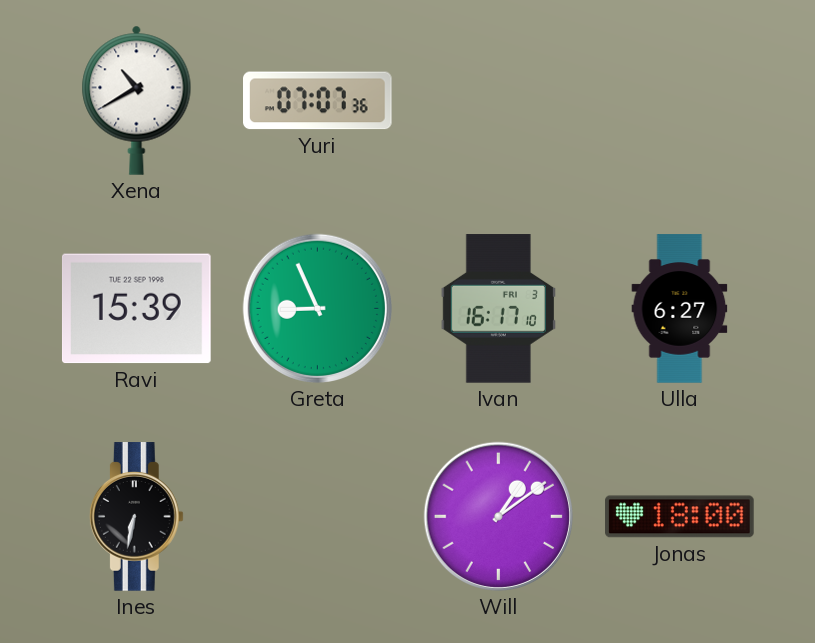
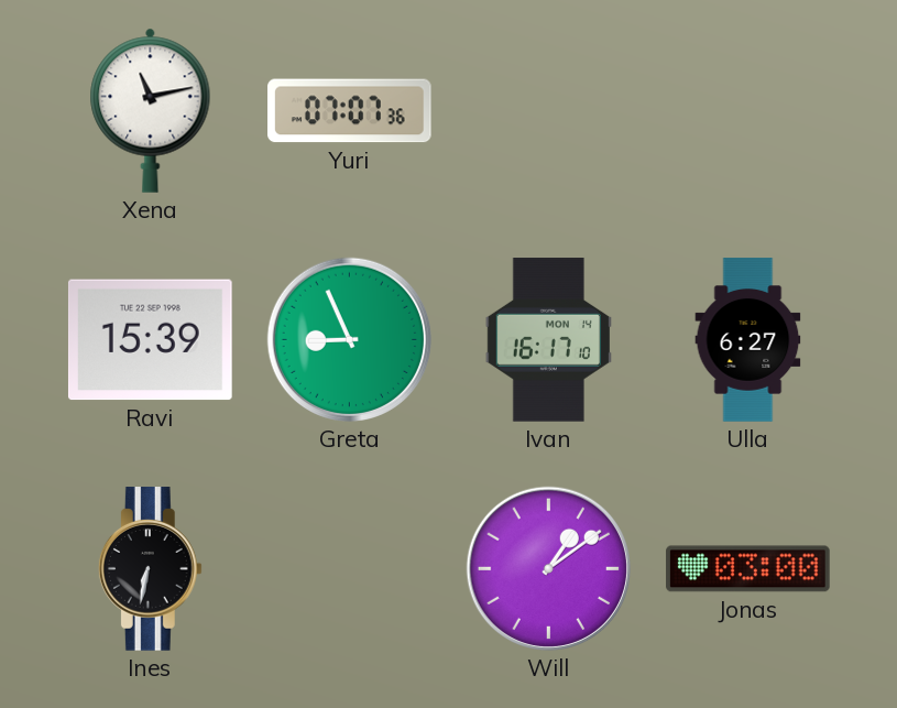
Xena: 10:40 -> 11:13
Ivan date: FRI 3 -> MON 14
Jonas: 18:00 -> 03:00
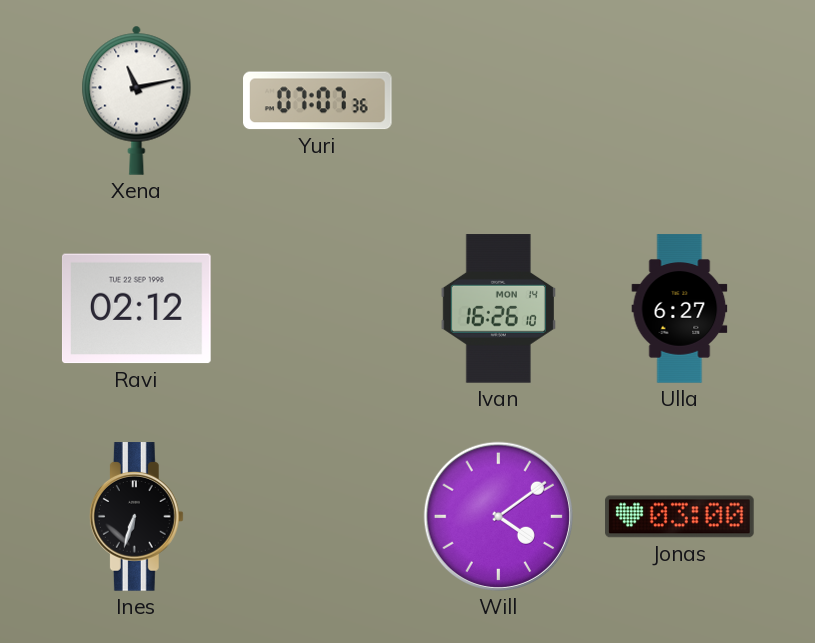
Ravi: 15:39 -> 02:12
Greta: 8:56 -> none
Ivan: 16:17 -> 16:26
Ines: 6:32 -> 6:33
Will: 1:09 -> 4:09
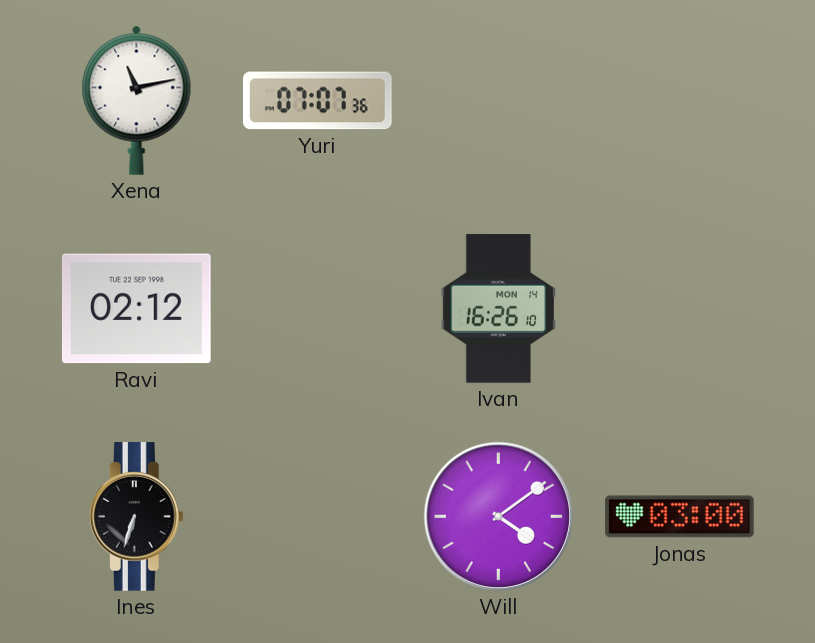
Ulla: 6:27 -> none
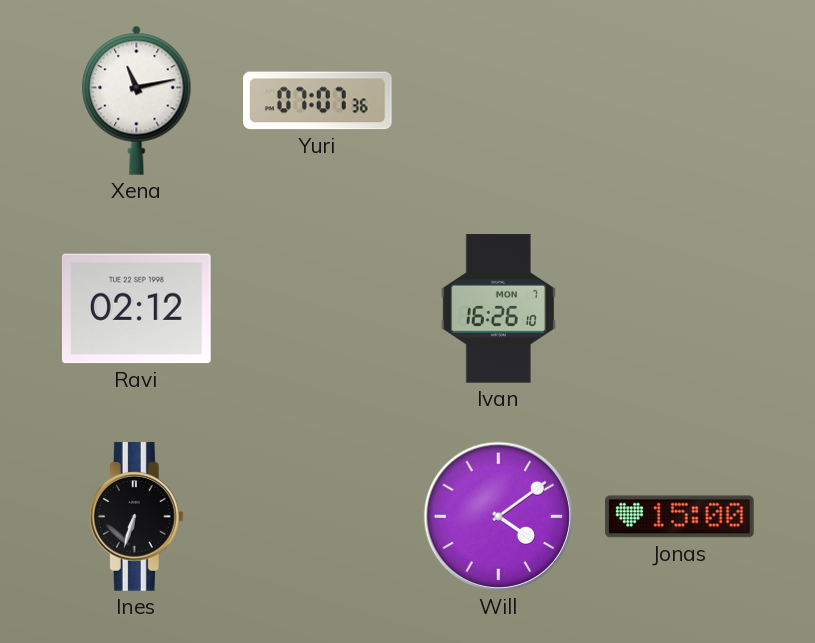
Ivan date: MON 14 -> MON 7
Jonas: 03:00 -> 15:00
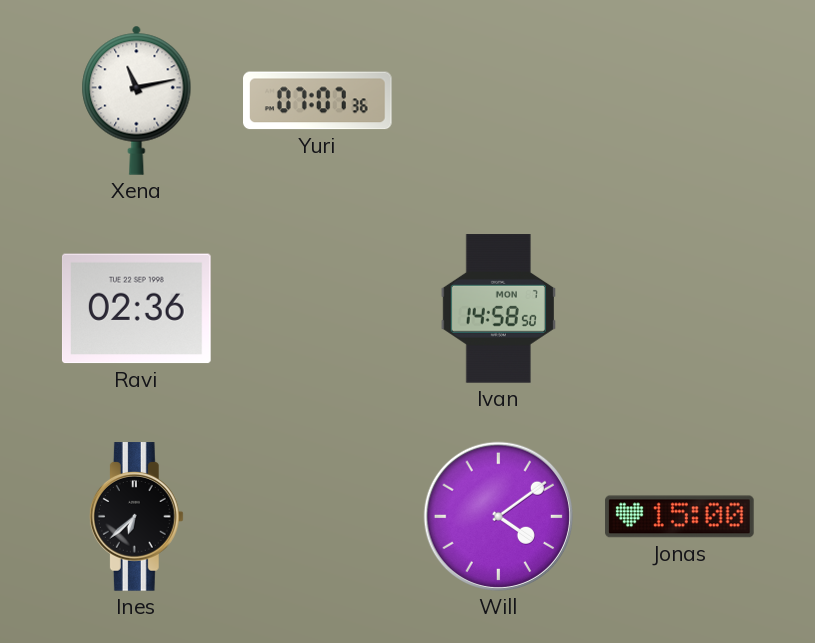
Ravi: 02:12 -> 02:36
Ivan: 16:26 -> 14:58
Ines: 6:33 -> 6:38
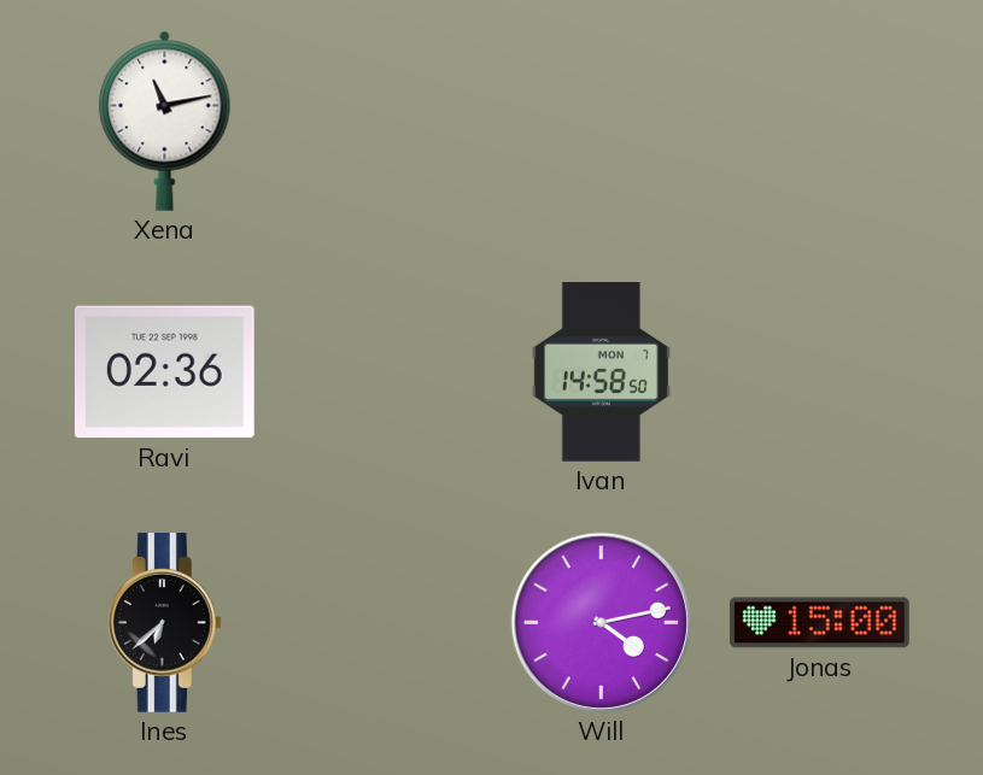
Yuri: 07:07 -> none
Will: 4:09 -> 4:13
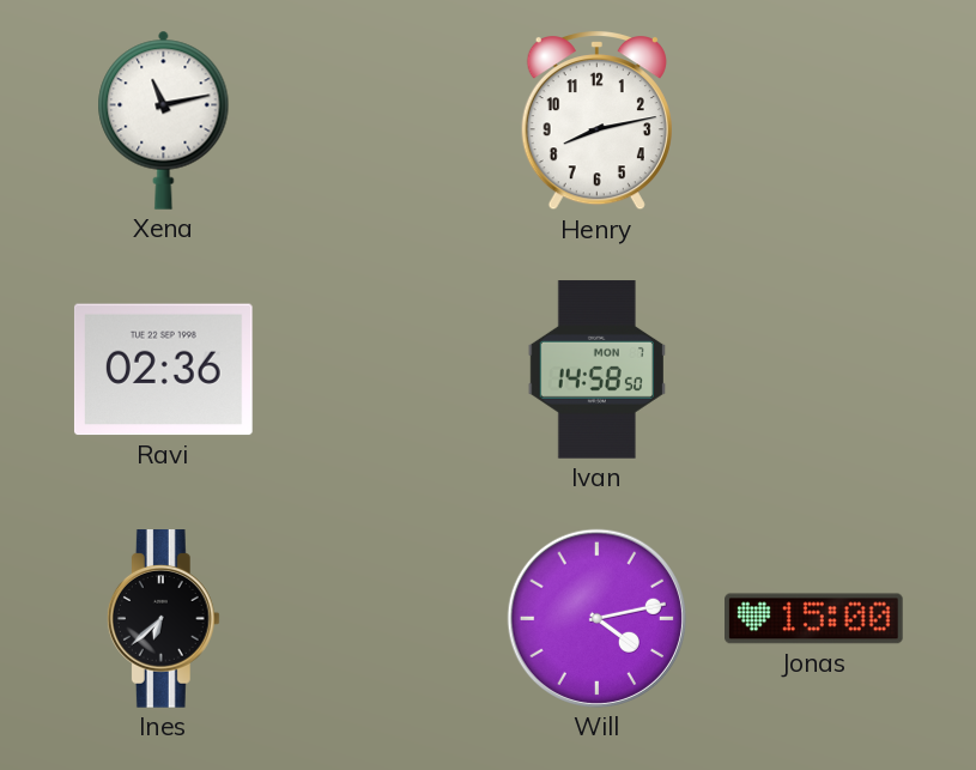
Henry: none -> 8:13
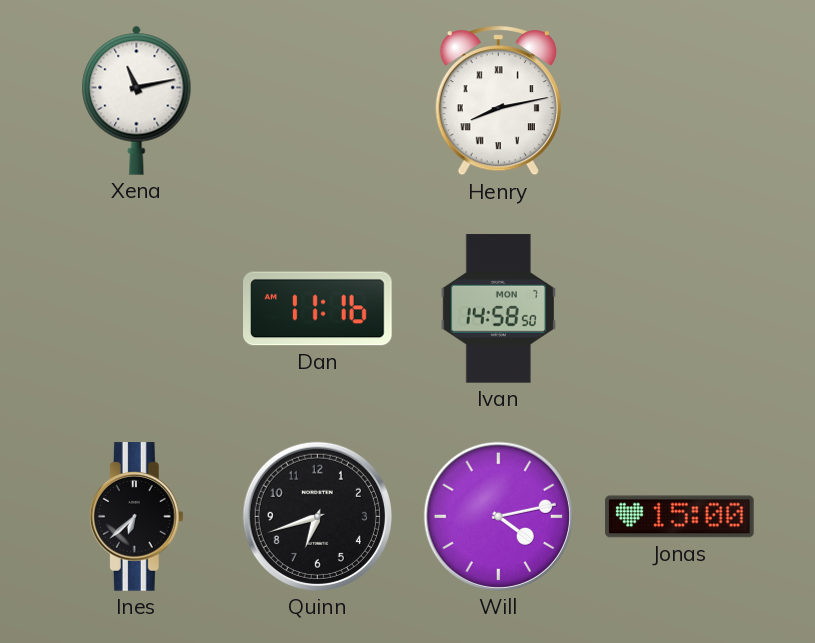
Henry numerals: Arabic -> Roman
Ravi: 02:36 -> none
Dan: none -> 11:16
Quinn: none -> 6:42
